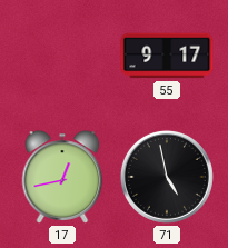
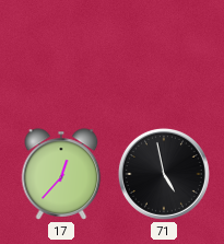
55: 9:17 -> none
17: 12:43 -> 12:37
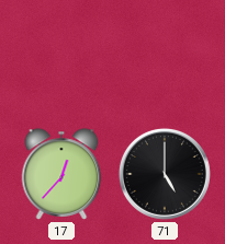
71: 4:58 -> 5:00
